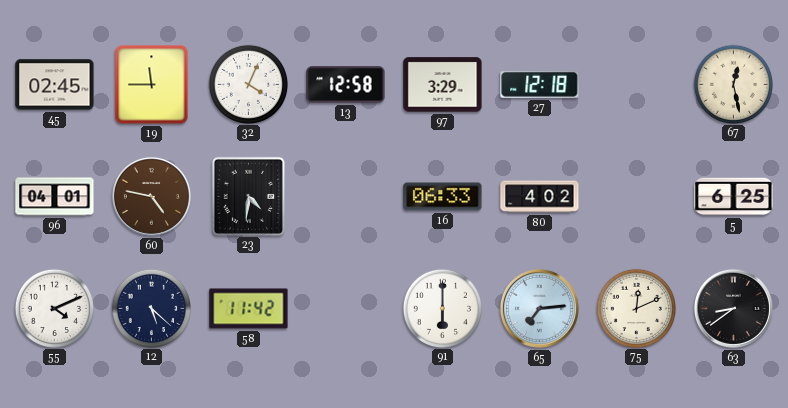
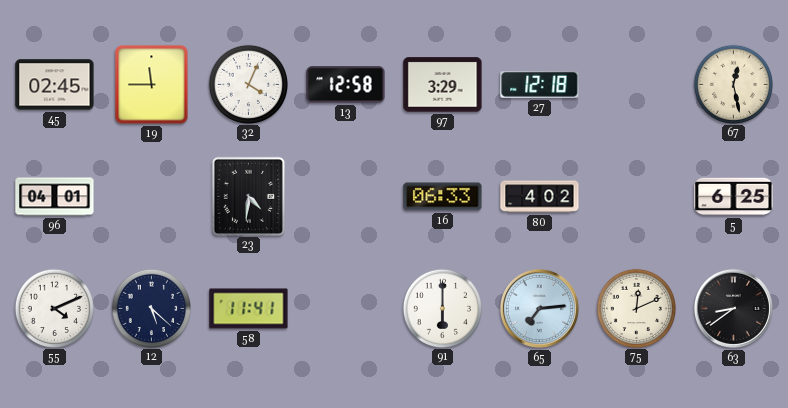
60: 4:47 -> none
58: 11:42 -> 11:41
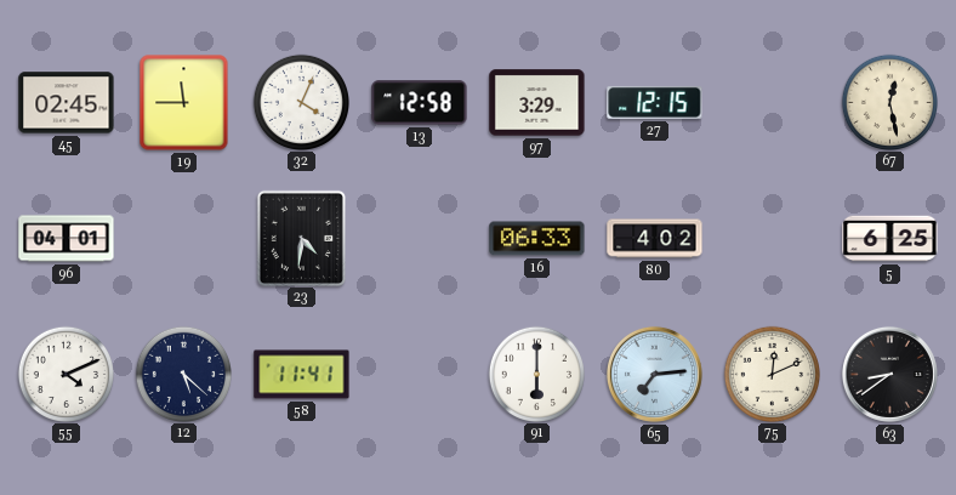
27: 12:18 -> 12:15
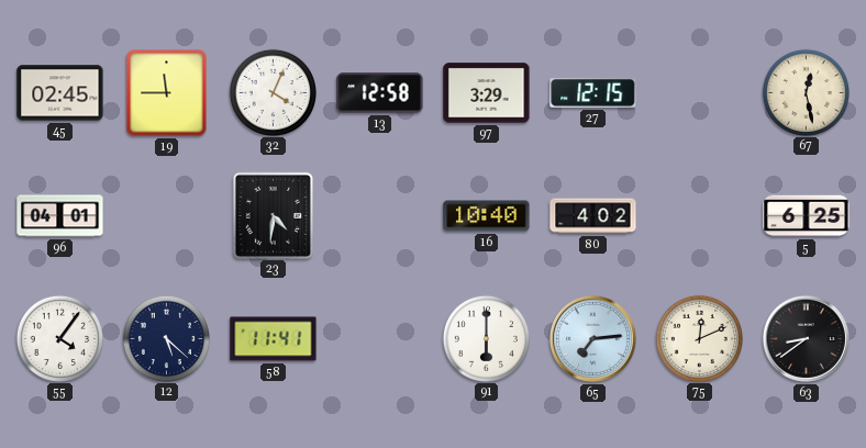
16: 06:33 -> 10:40
55: 4:11 -> 4:06
